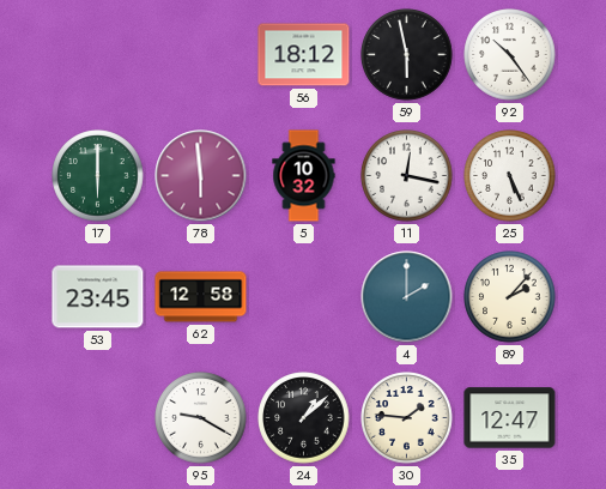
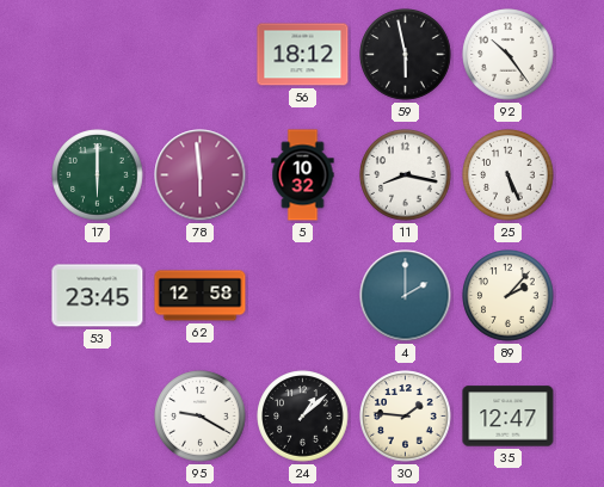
11: 12:17 -> 8:17
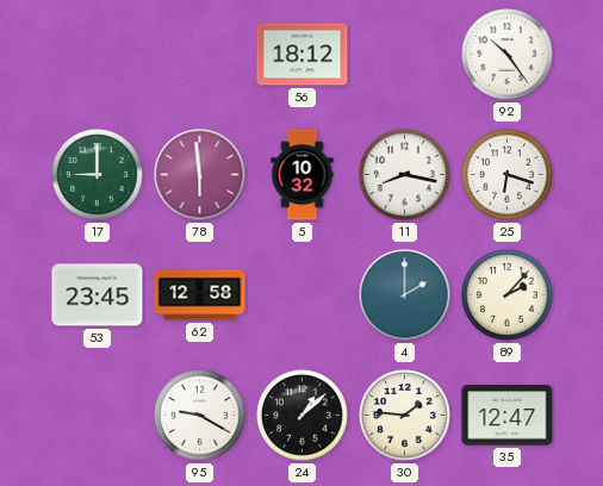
59: 5:58 -> none
17: 6:00 -> 9:00
25: 5:26 -> 6:18
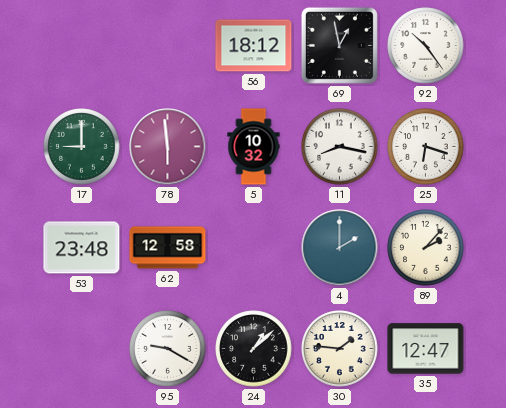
69: none -> 12:58
53: 23:45 -> 23:48
